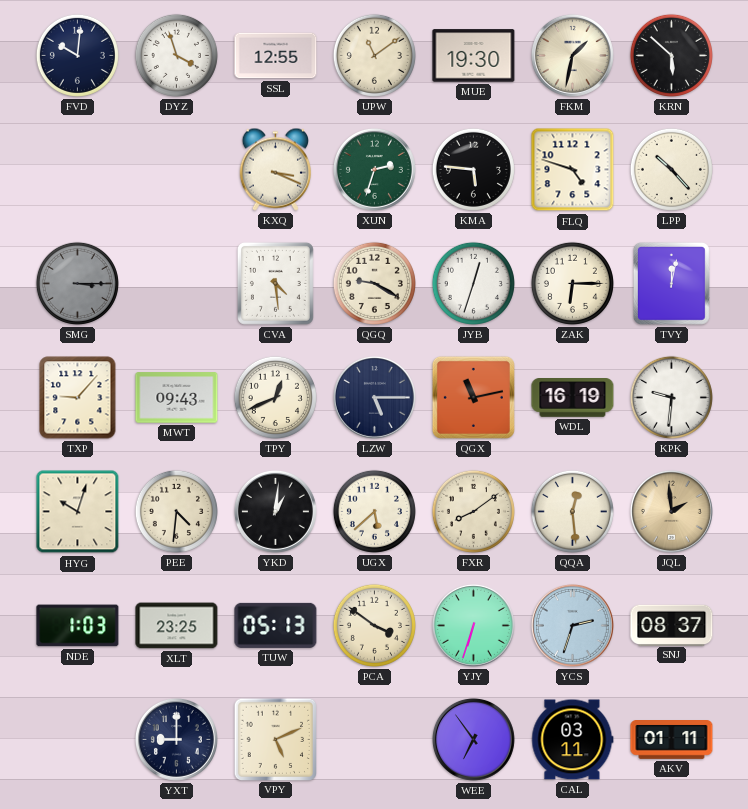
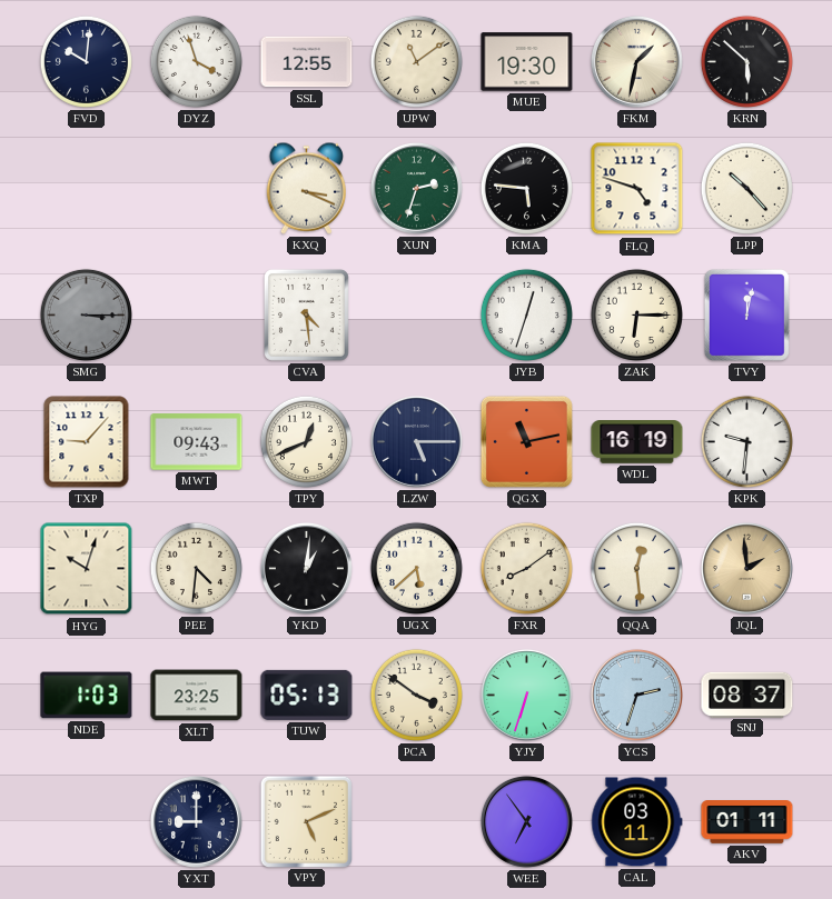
QGQ: 9:20 -> none
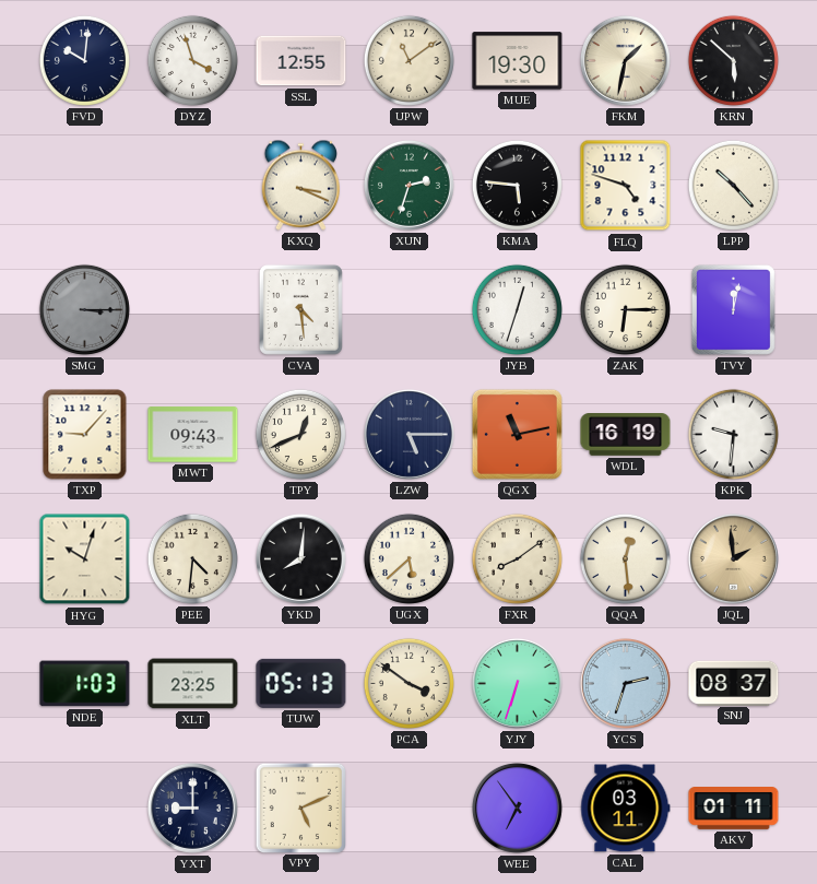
YKD: 1:01 -> 8:01
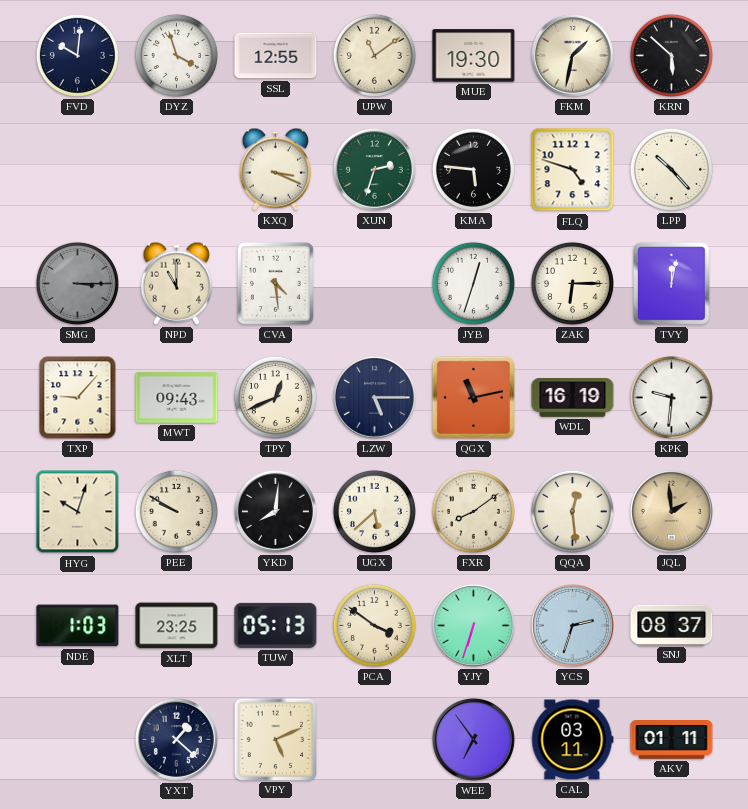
NPD: none -> 11:00
PEE: 4:31 -> 9:50
YXT: 9:00 -> 1:22
